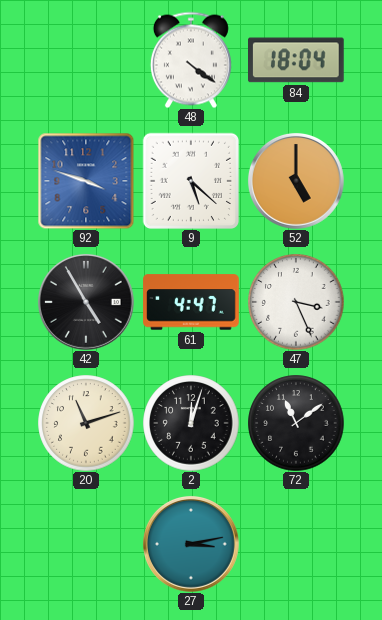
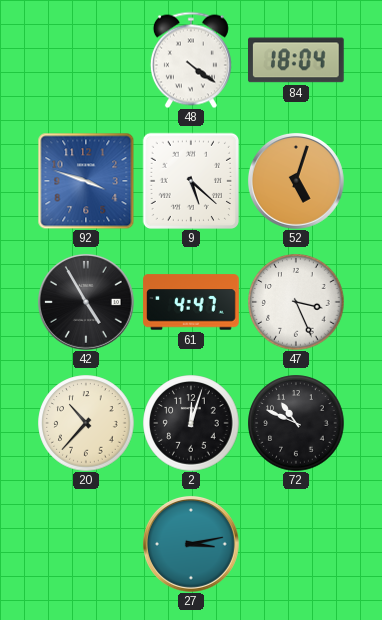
52: 5:00 -> 5:03
20: 11:12 -> 10:37
72: 11:09 -> 10:49
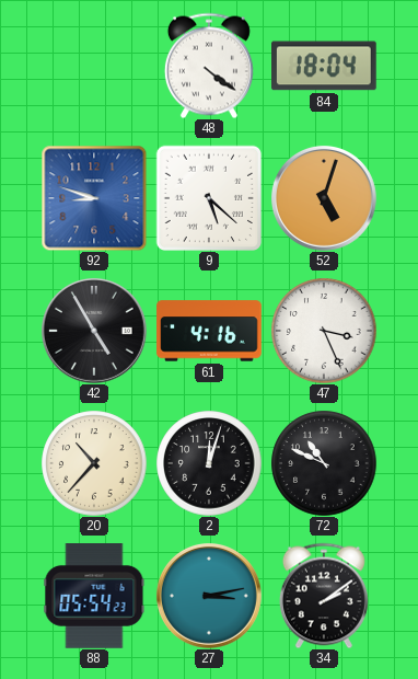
92: 3:48 -> 8:48
61: 4:47 -> 4:16
88: none -> 05:54
34: none -> 2:09
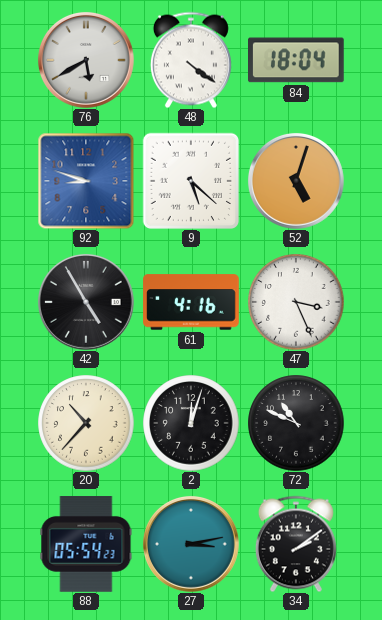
76: none -> 5:40
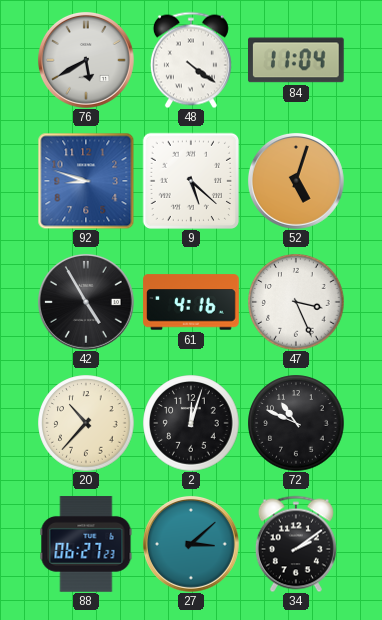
84: 18:04 -> 11:04
88: 05:54 -> 06:27
27: 3:13 -> 3:08
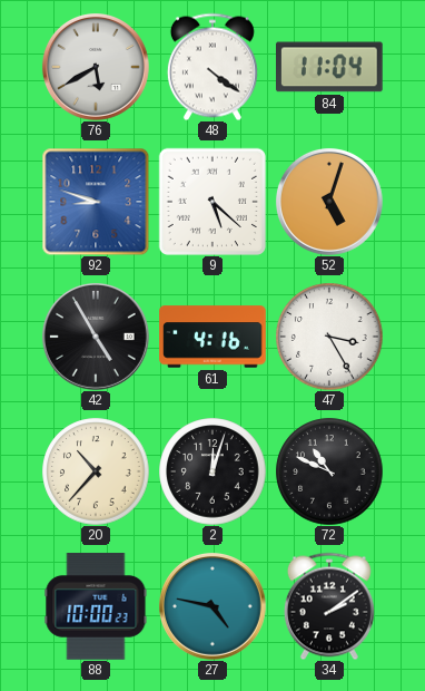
47: 3:26 -> 3:25
88: 06:27 -> 10:00
27: 3:08 -> 4:47
